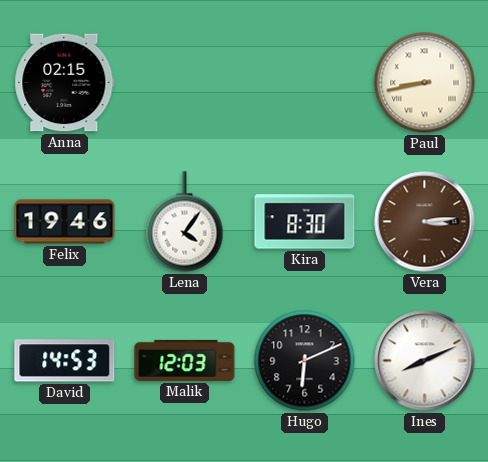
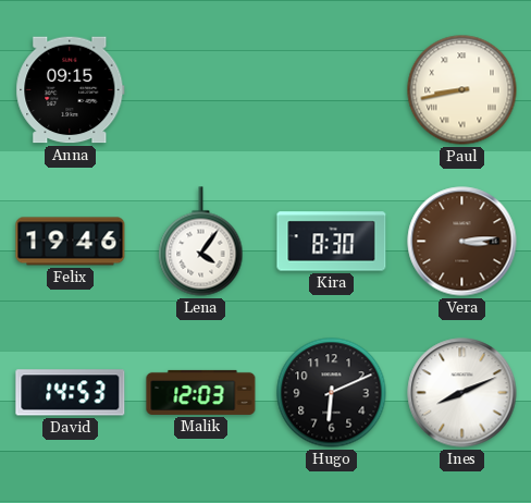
Anna: 02:15 -> 09:15
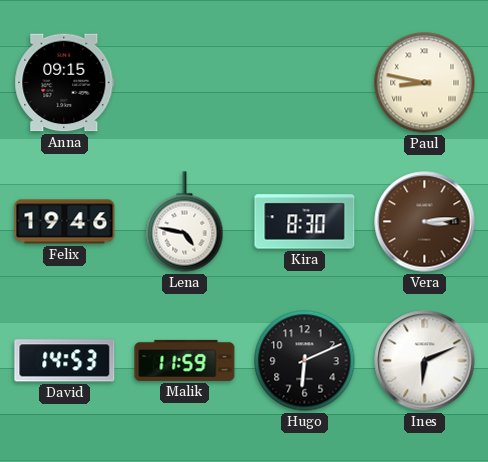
Paul: 8:43 -> 8:47
Lena: 4:06 -> 4:47
Malik: 12:03 -> 11:59
Ines: 8:11 -> 6:11
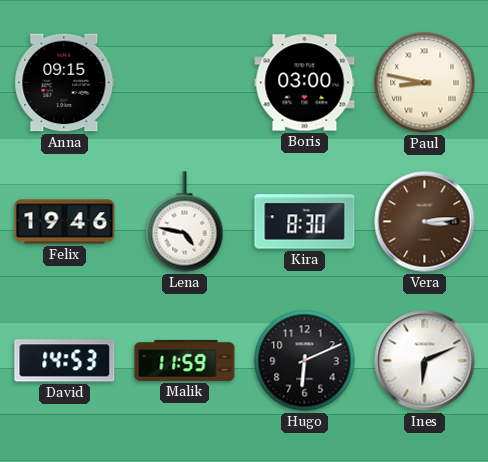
Boris: none -> 03:00
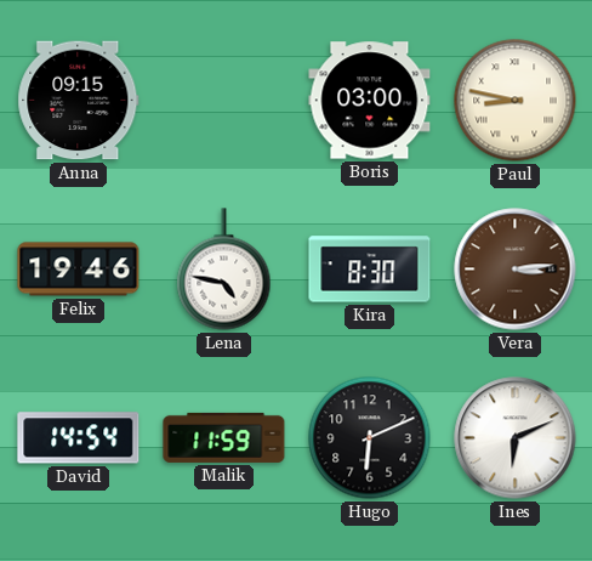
David: 14:53 -> 14:54
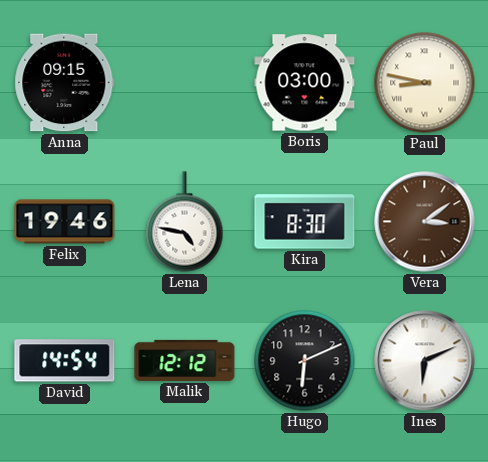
Vera: 3:14 -> 3:09
Malik: 11:59 -> 12:12
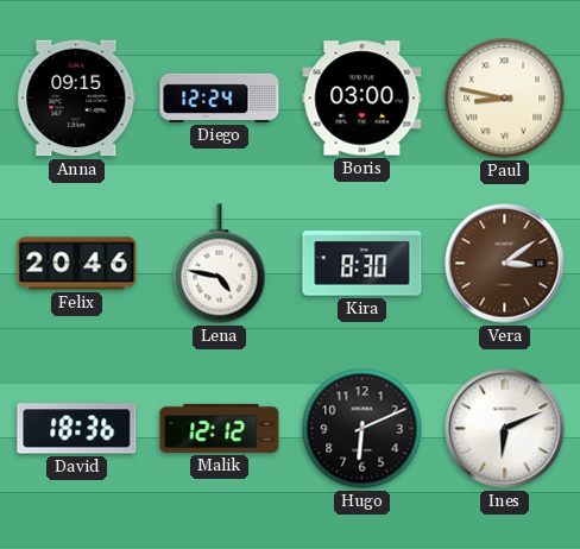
Diego: none -> 12:24
Felix: 19:46 -> 20:46
David: 14:54 -> 18:36
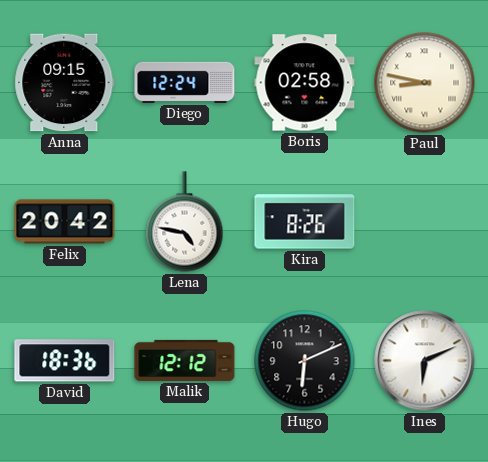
Boris: 03:00 -> 02:58
Felix: 20:46 -> 20:42
Kira: 8:30 -> 8:26
Vera: 3:09 -> none
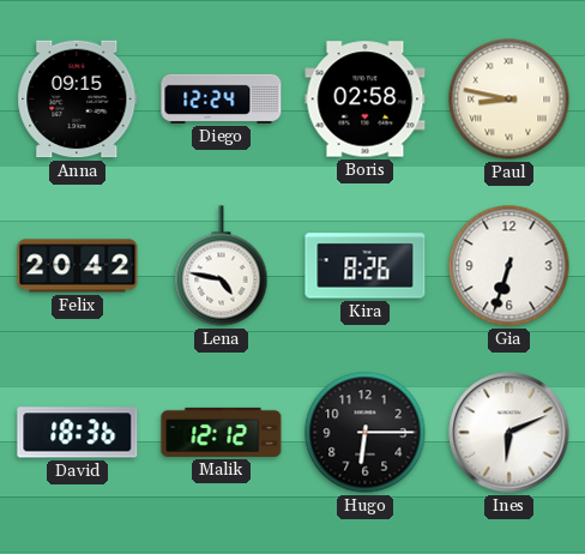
Gia: none -> 6:33
Hugo: 6:11 -> 6:15
